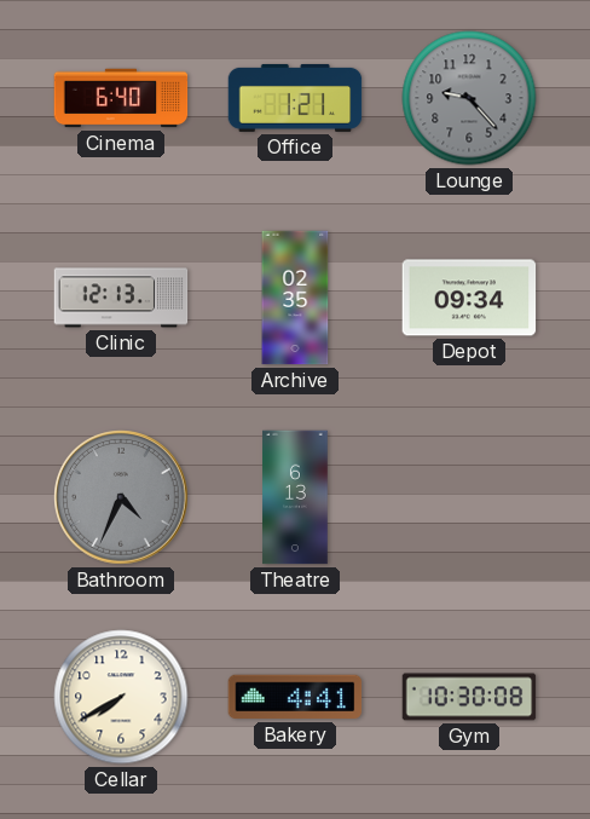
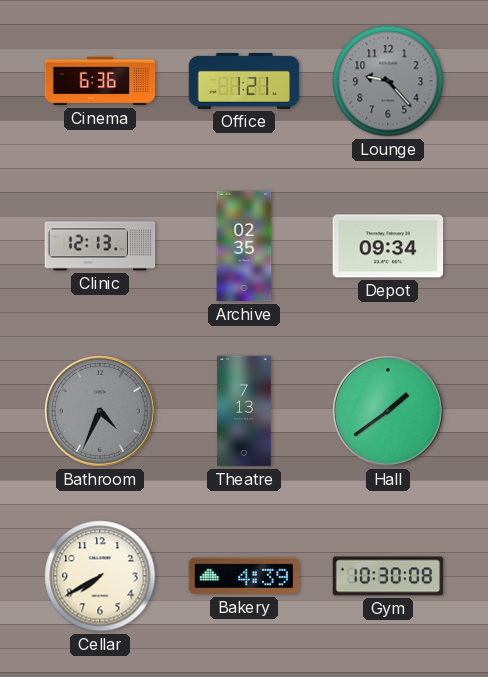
Cinema: 6:40 -> 6:36
Theatre: 6:13 -> 7:13
Hall: none -> 1:39
Bakery: 4:41 -> 4:39
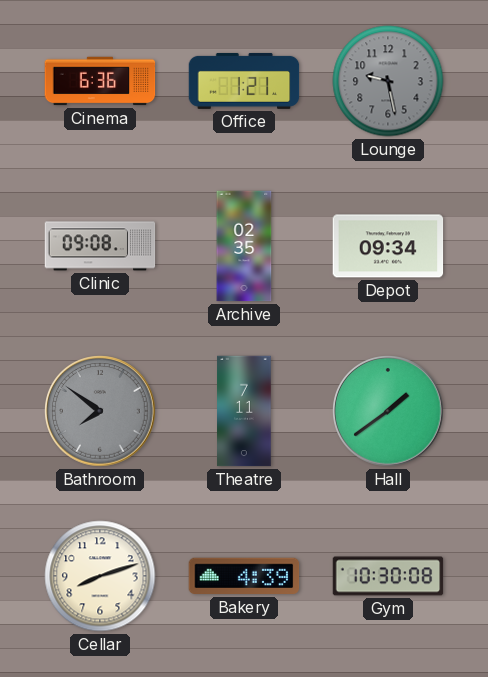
Lounge: 9:23 -> 9:28
Clinic: 12:13 -> 09:08
Bathroom: 4:34 -> 7:51
Theatre: 7:13 -> 7:11
Cellar: 7:40 -> 8:12
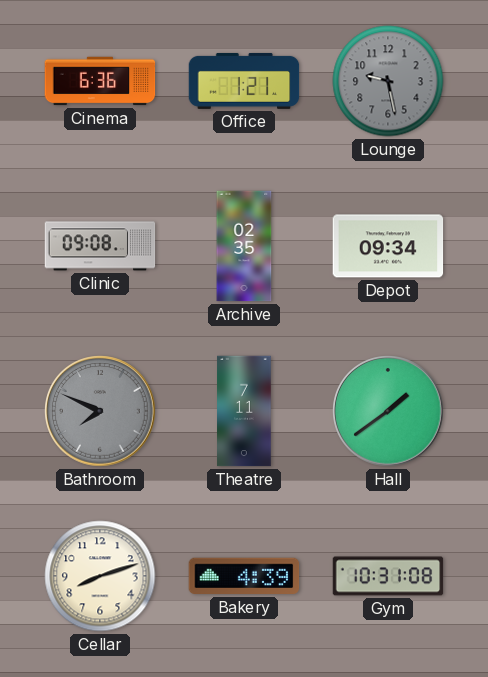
Bathroom: 7:51 -> 7:49
Gym: 10:30 -> 10:31
